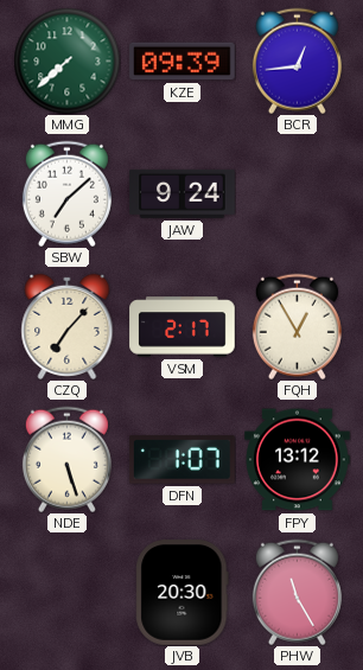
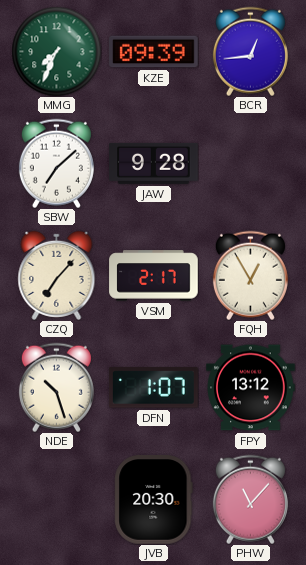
MMG: 7:38 -> 7:34
JAW: 9:24 -> 9:28
NDE: 5:27 -> 10:27
PHW: 11:25 -> 11:07
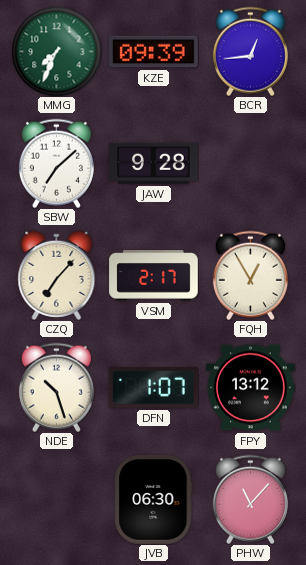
JVB: 20:30 -> 06:30
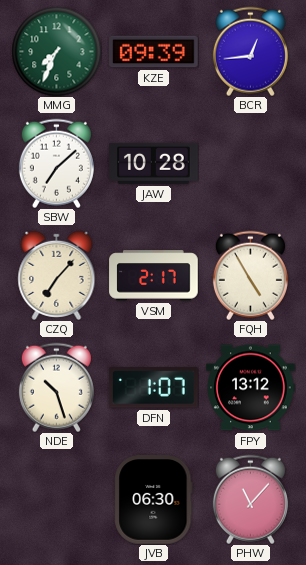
JAW: 9:28 -> 10:28
FQH: 12:55 -> 4:55
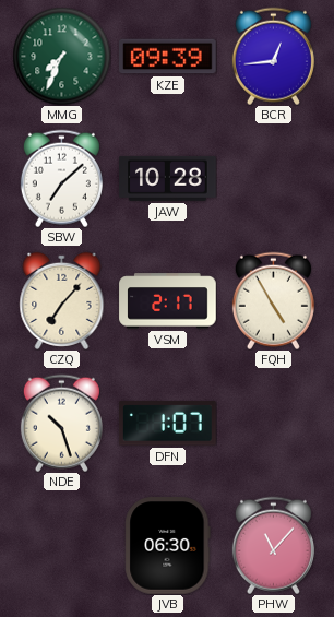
FPY: 13:12 -> none
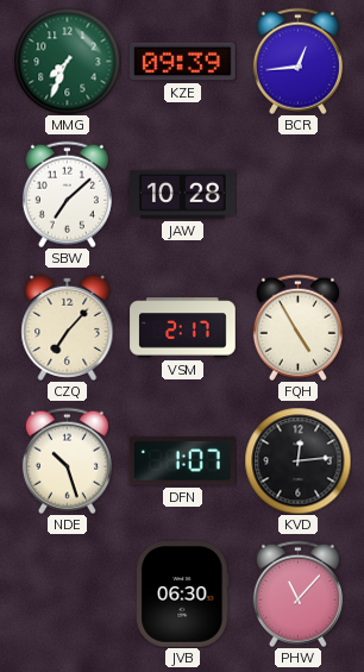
KVD: none -> 12:14
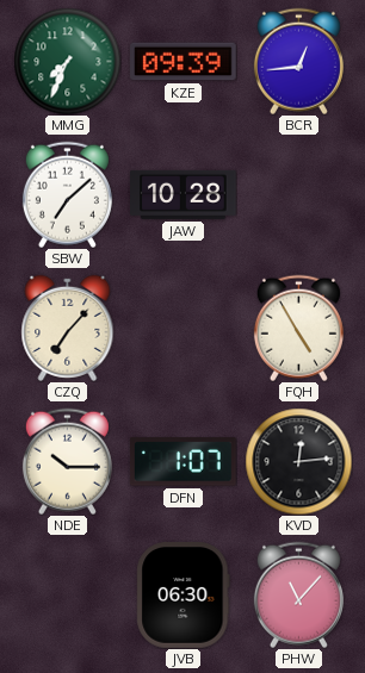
VSM: 2:17 -> none
NDE: 10:27 -> 10:15
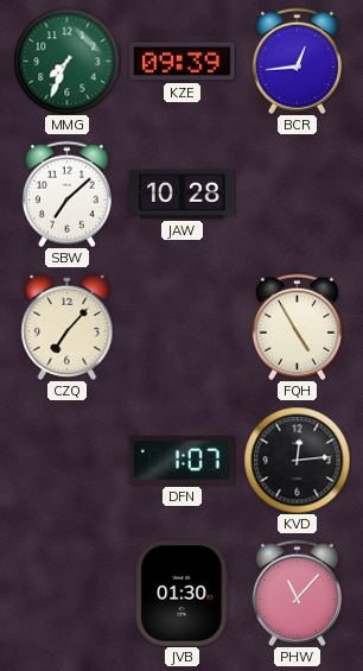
NDE: 10:15 -> none
JVB: 06:30 -> 01:30
